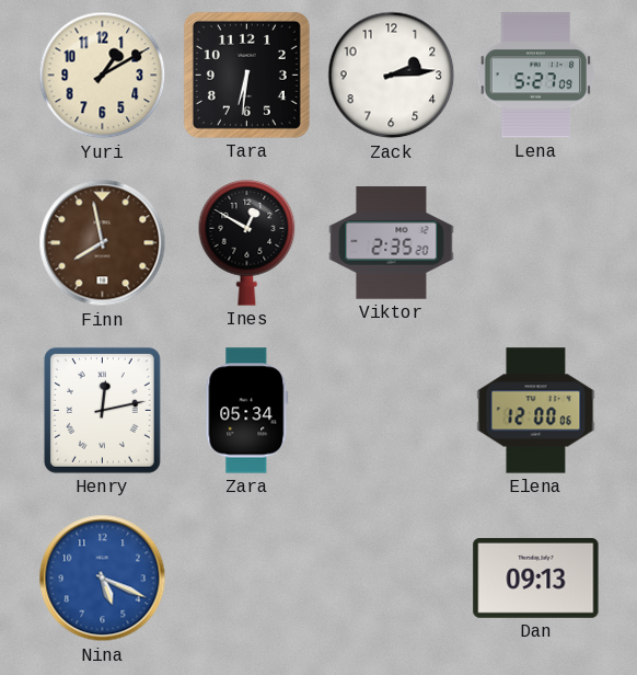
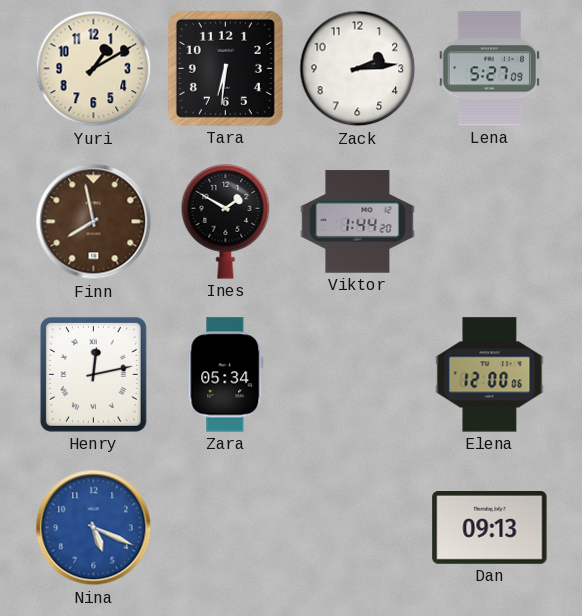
Ines: 12:50 -> 1:50
Viktor: 2:35 -> 1:44
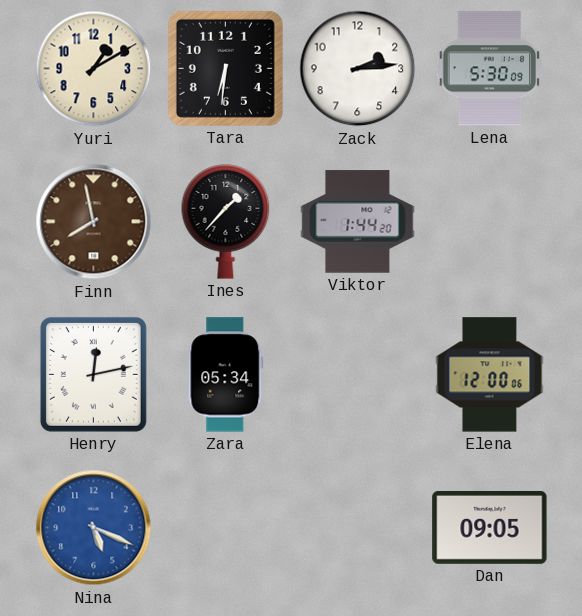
Lena: 5:27 -> 5:30
Ines: 1:50 -> 1:37
Dan: 09:13 -> 09:05
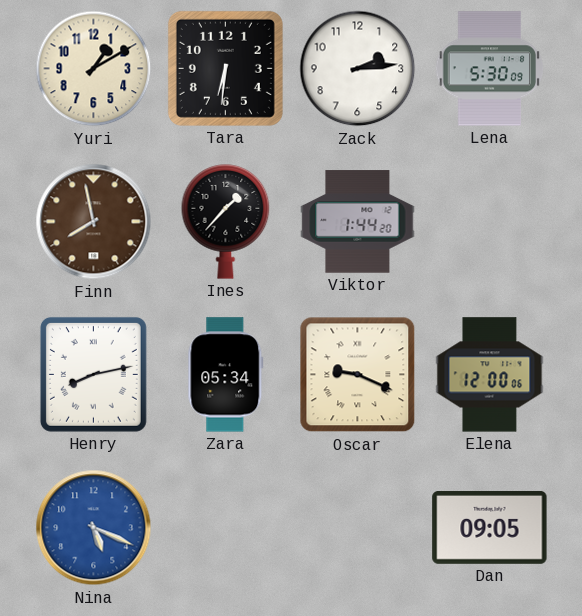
Henry: 12:13 -> 8:13
Oscar: none -> 9:19
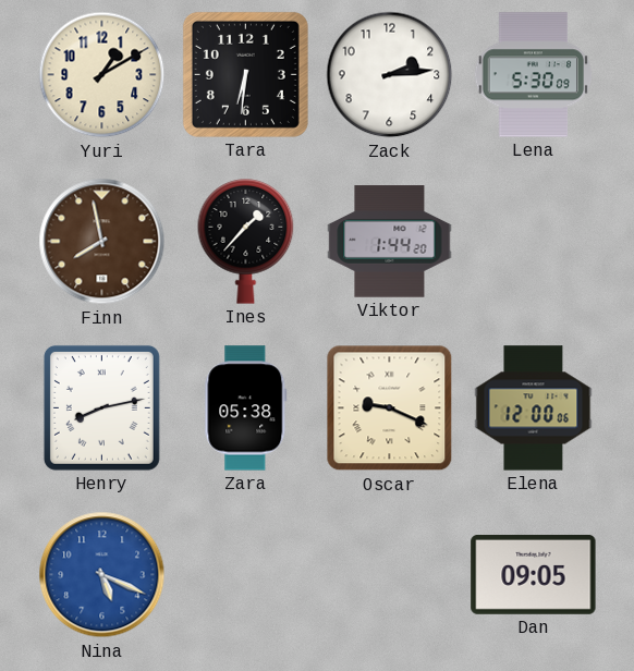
Zara: 05:34 -> 05:38
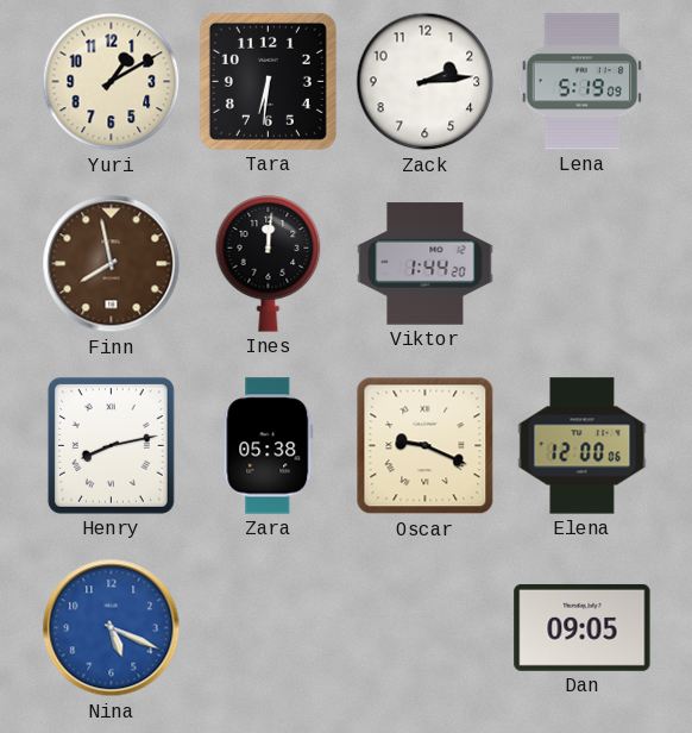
Lena: 5:30 -> 5:19
Ines: 1:37 -> 12:01
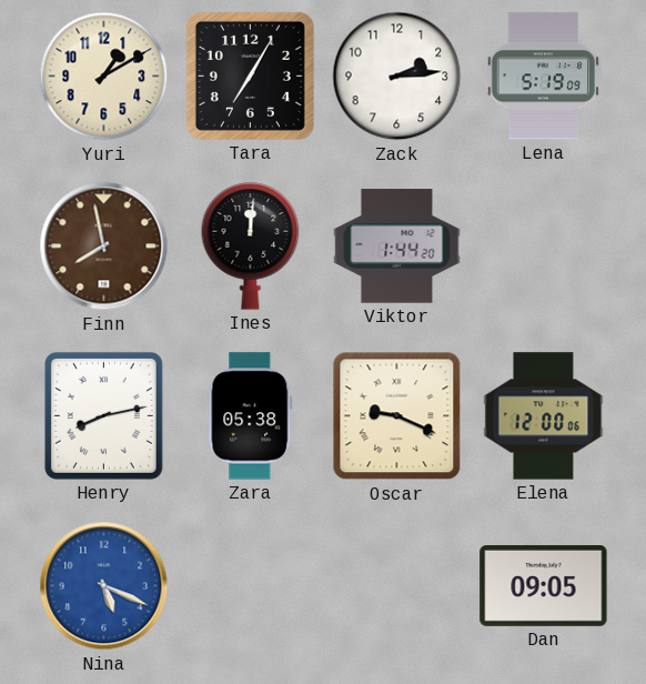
Tara: 6:31 -> 7:05
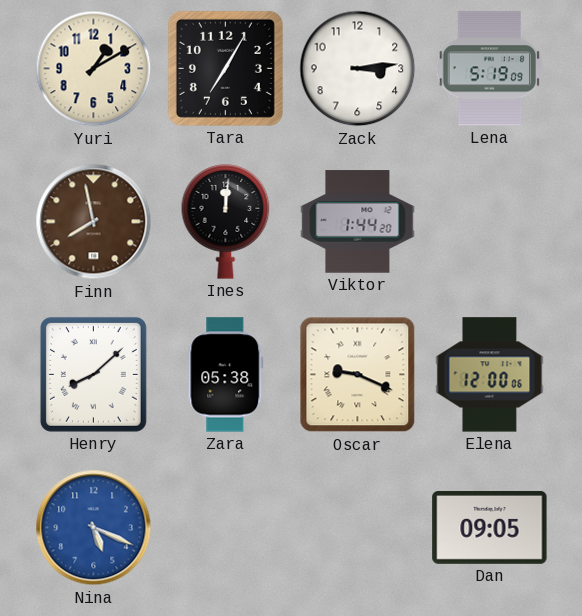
Zack: 2:14 -> 3:14
Henry: 8:13 -> 8:08
